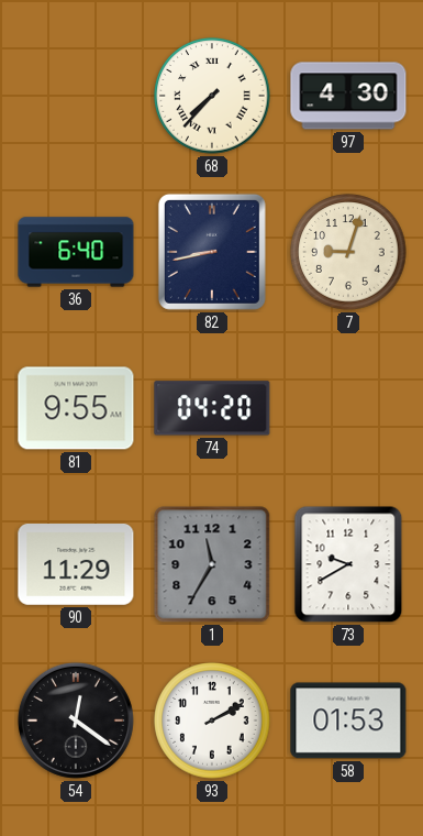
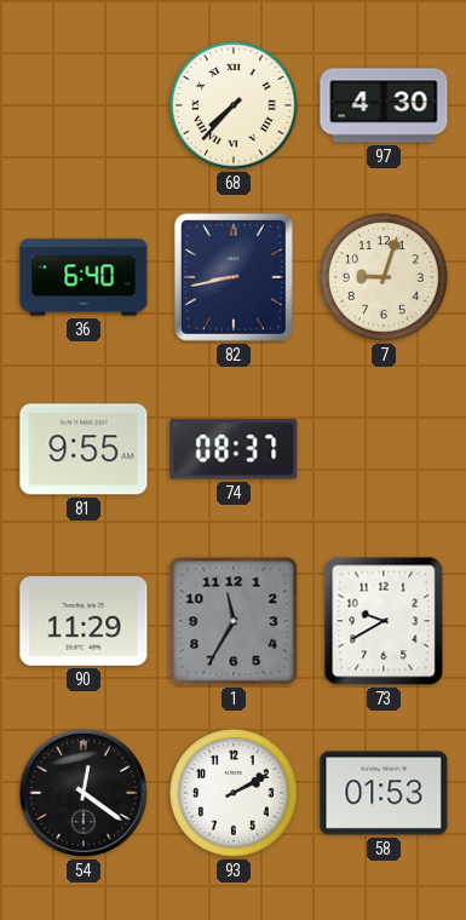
74: 04:20 -> 08:37
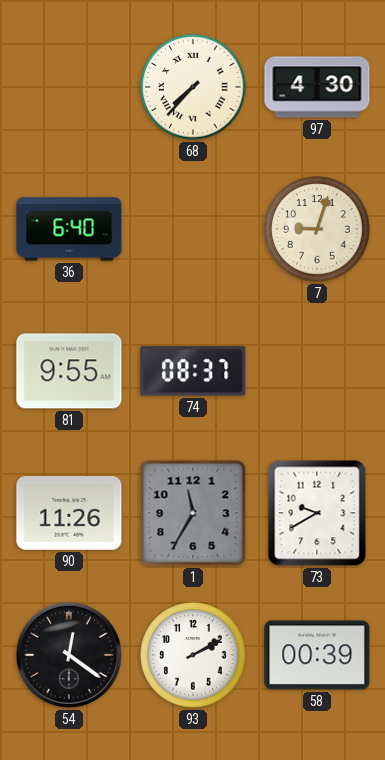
82: 8:43 -> none
90: 11:29 -> 11:26
58: 01:53 -> 00:39
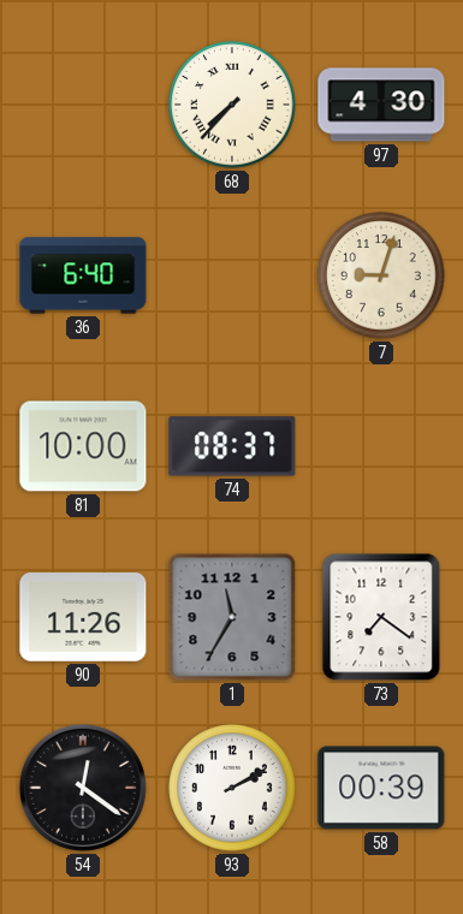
81: 9:55 -> 10:00
73: 9:40 -> 7:21
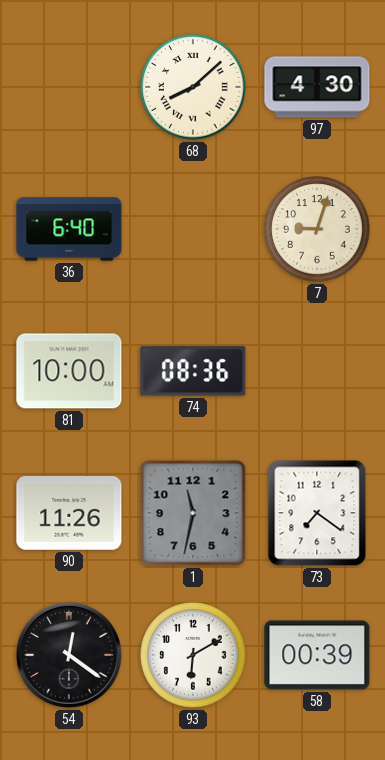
68: 7:37 -> 8:08
74: 08:37 -> 08:36
1: 11:35 -> 11:32
93: 2:10 -> 6:10
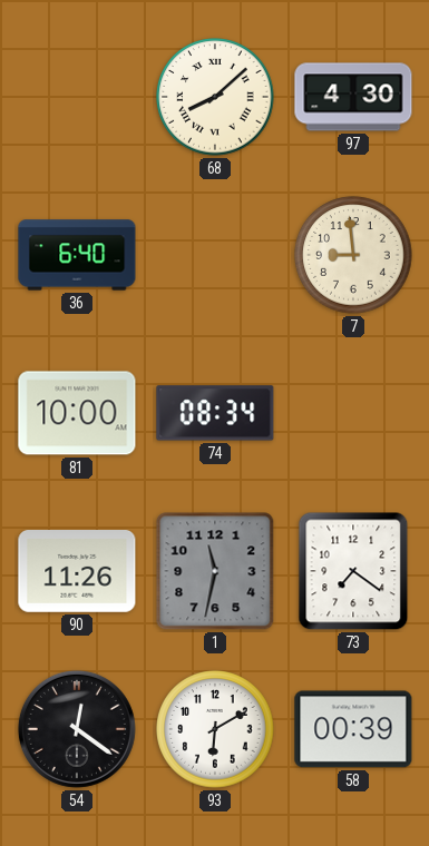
7: 9:03 -> 8:59
74: 08:36 -> 08:34
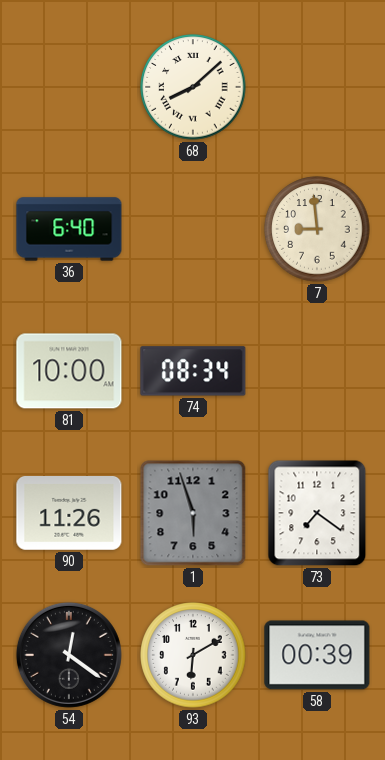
97: 4:30 -> none
1: 11:32 -> 5:57
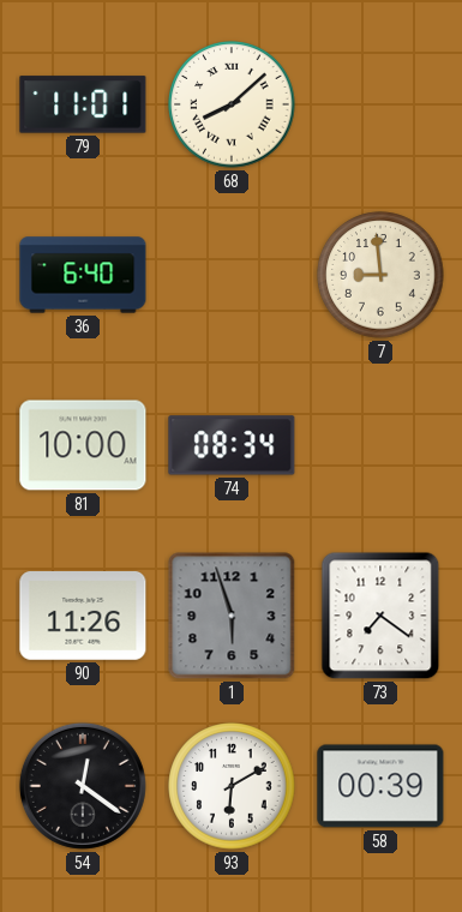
79: none -> 11:01
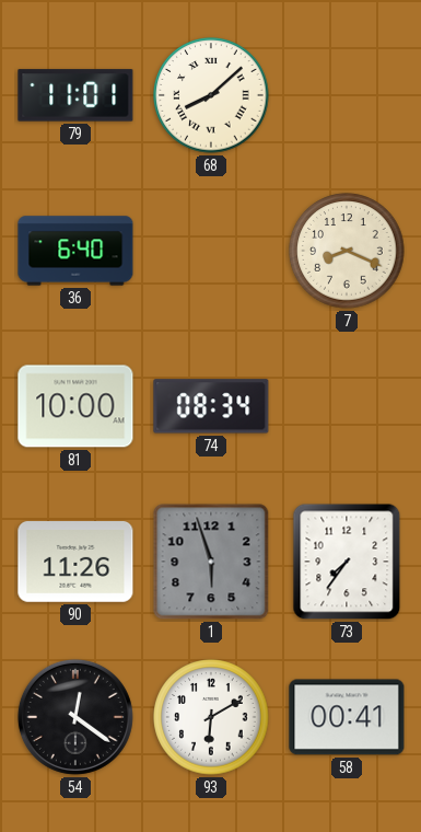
7: 8:59 -> 8:19
73: 7:21 -> 7:36
58: 00:39 -> 00:41
